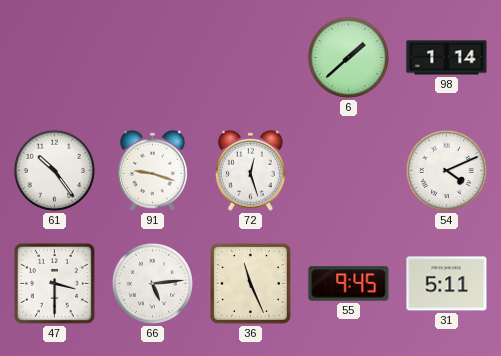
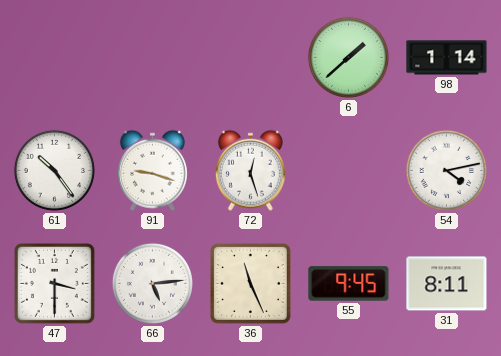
54: 4:11 -> 4:13
31: 5:11 -> 8:11
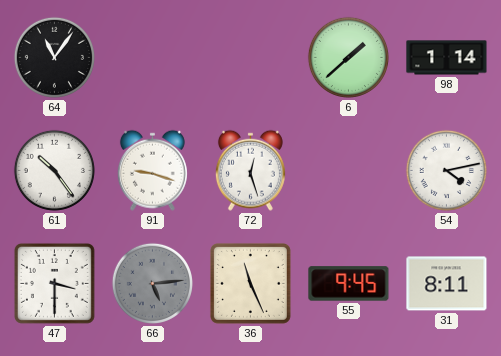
64: none -> 11:06
66 dial: white -> grey
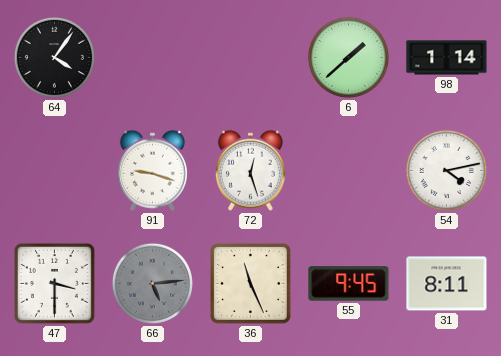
64: 11:06 -> 4:06
61: 10:24 -> none
